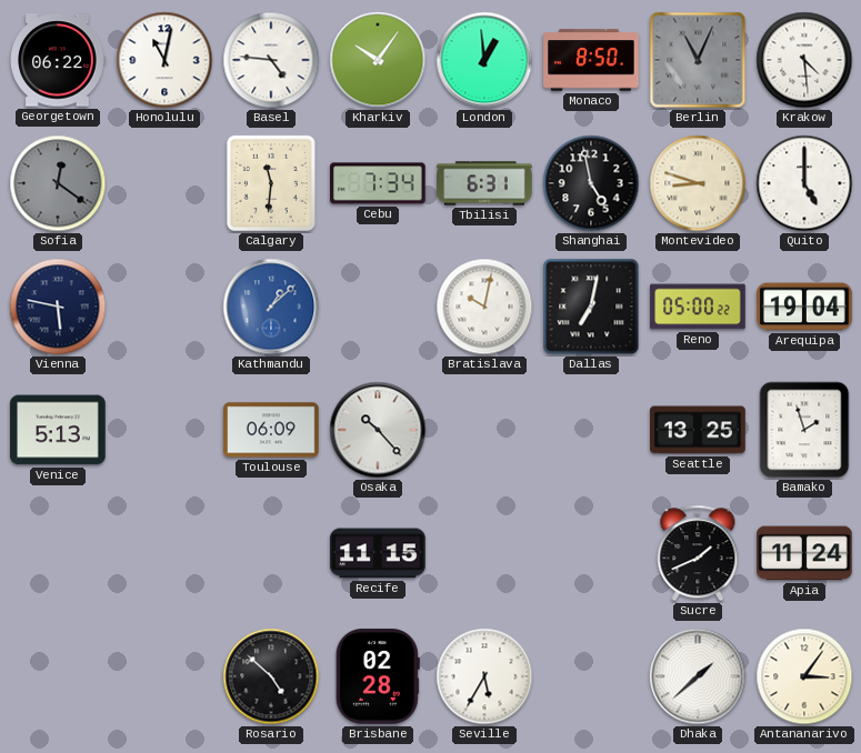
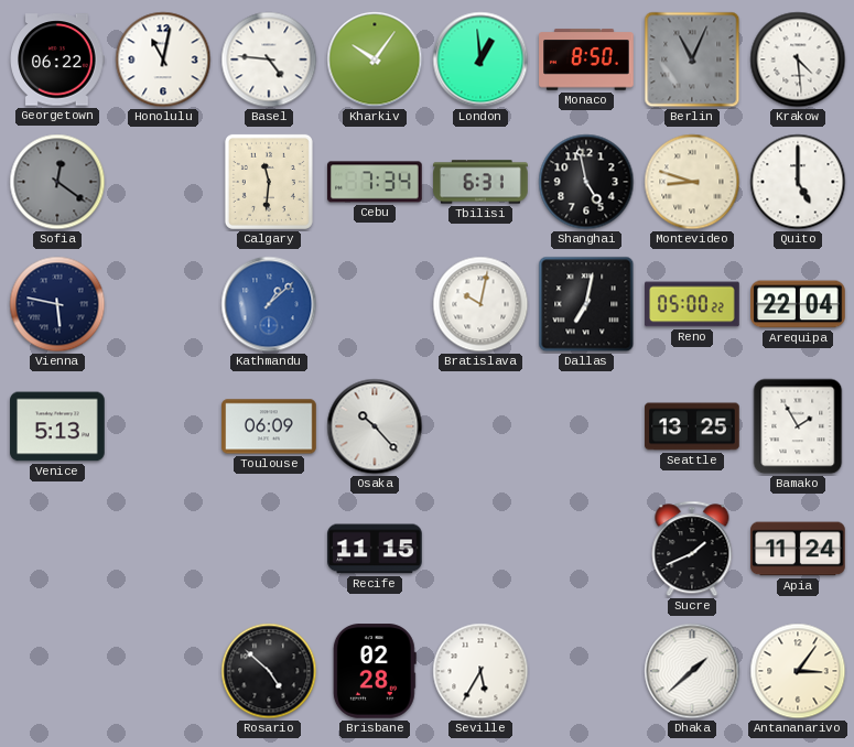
Arequipa: 19:04 -> 22:04
Bamako: 1:57 -> 1:55
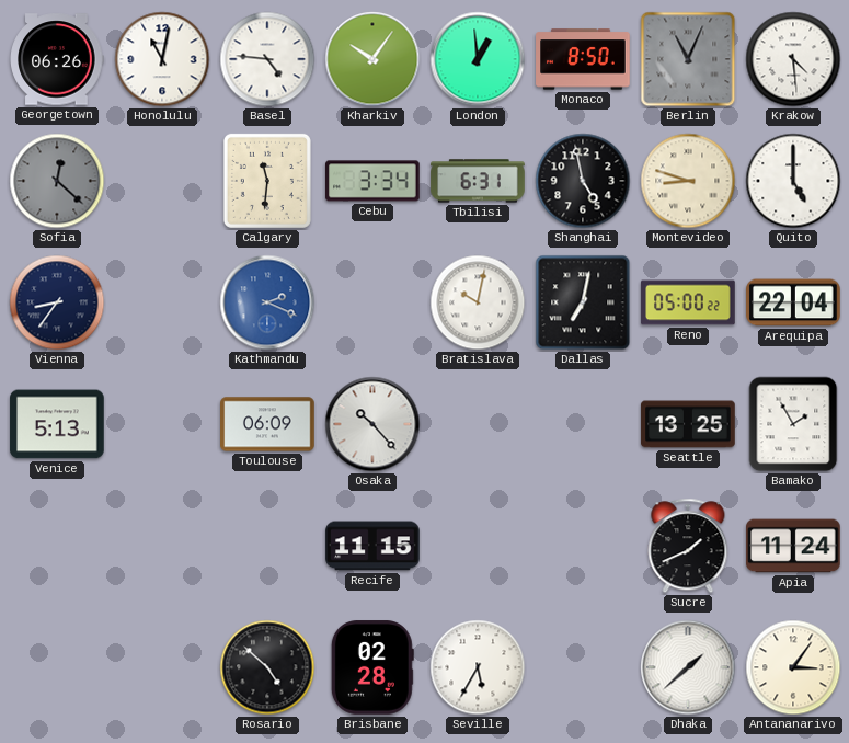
Georgetown: 06:22 -> 06:26
Sofia: 12:21 -> 12:22
Cebu: 7:34 -> 3:34
Vienna: 5:47 -> 8:36
Kathmandu: 1:08 -> 2:19
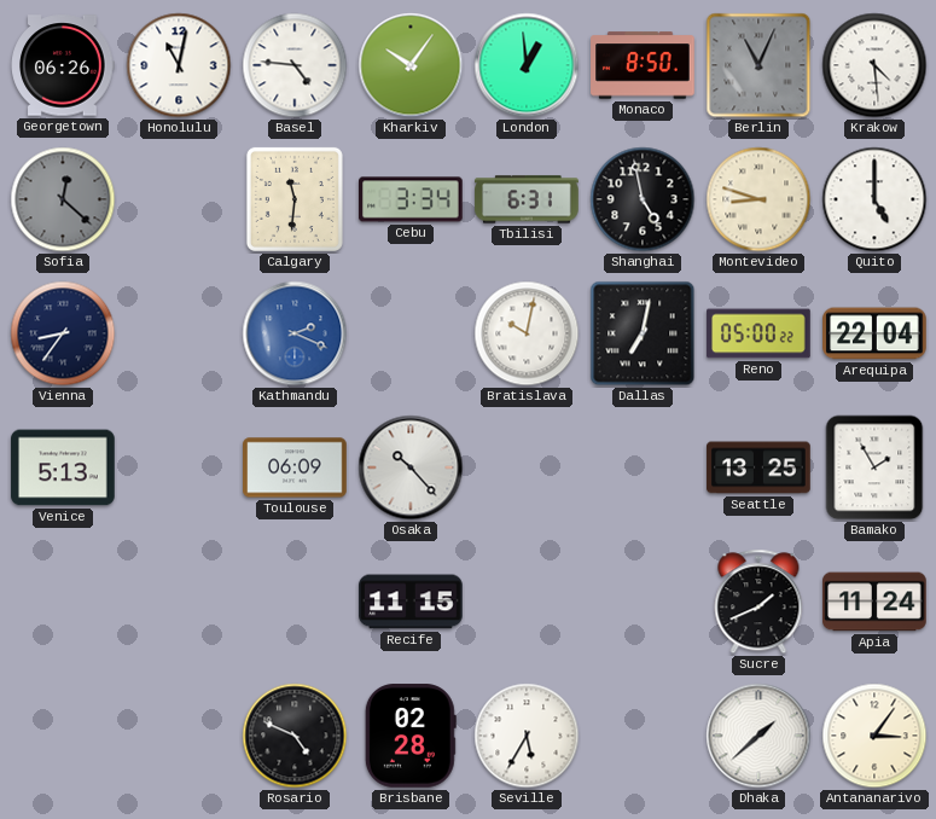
Rosario: 4:52 -> 4:49
